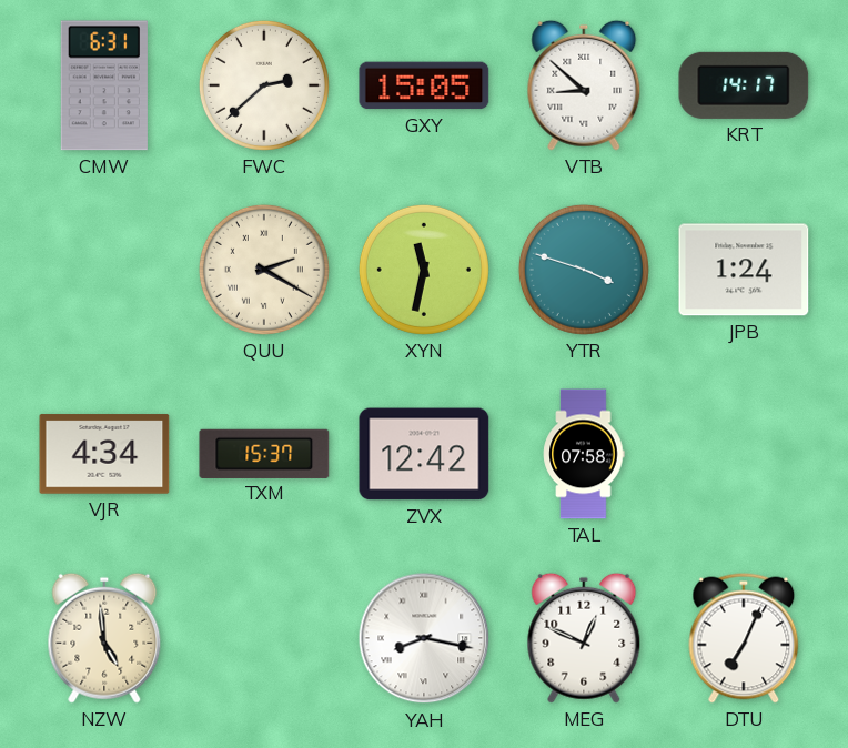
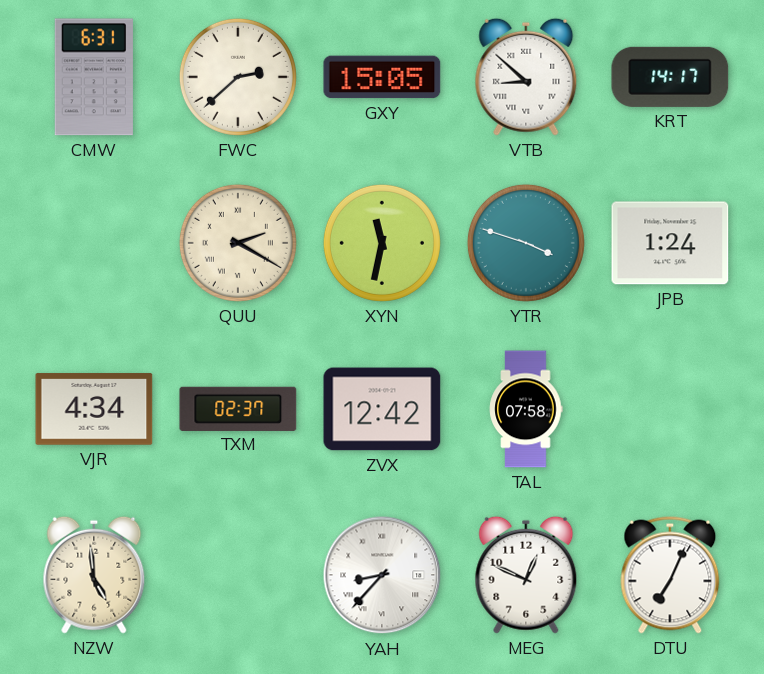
TXM: 15:37 -> 02:37
YAH: 8:17 -> 8:37
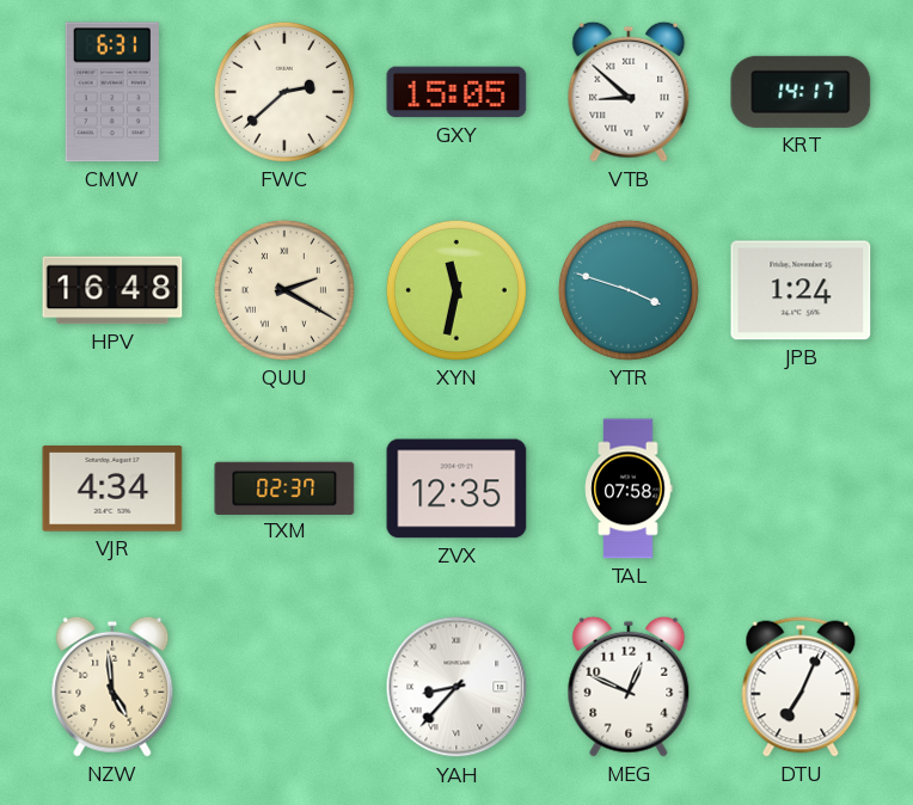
HPV: none -> 16:48
ZVX: 12:42 -> 12:35
